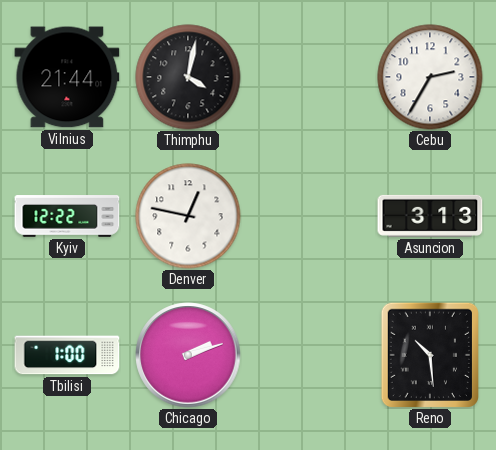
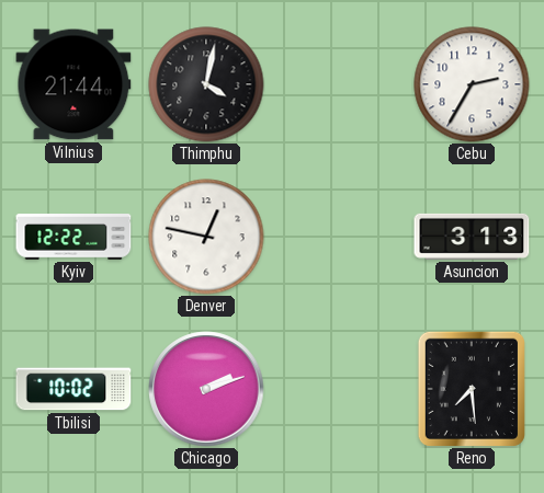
Tbilisi: 1:00 -> 10:02
Reno: 10:29 -> 7:29
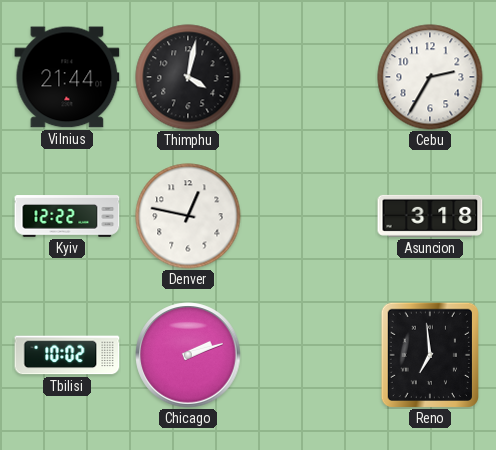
Asuncion: 3:13 -> 3:18
Reno: 7:29 -> 6:59
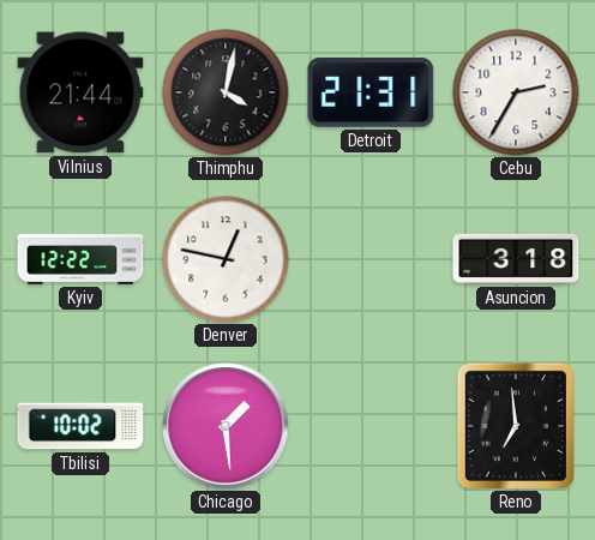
Detroit: none -> 21:31
Chicago: 2:12 -> 1:29
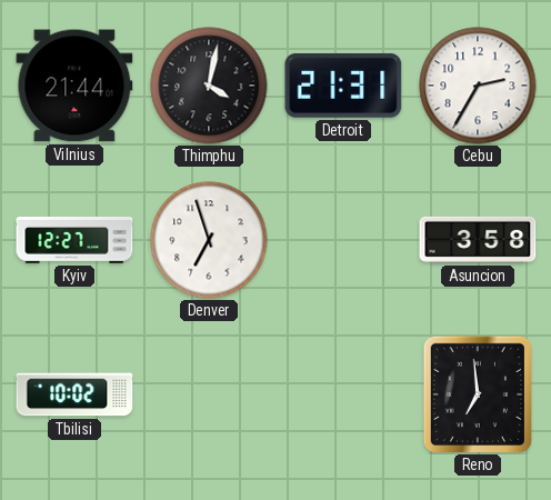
Kyiv: 12:22 -> 12:27
Denver: 12:47 -> 6:57
Asuncion: 3:18 -> 3:58
Chicago: 1:29 -> none
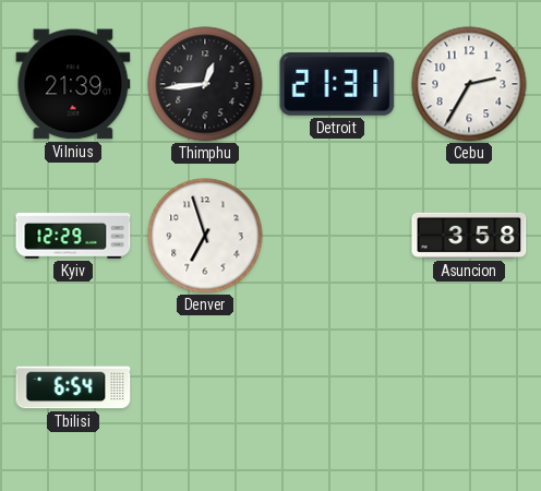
Vilnius: 21:44 -> 21:39
Thimphu: 4:02 -> 12:44
Kyiv: 12:27 -> 12:29
Tbilisi: 10:02 -> 6:54
Reno: 6:59 -> none
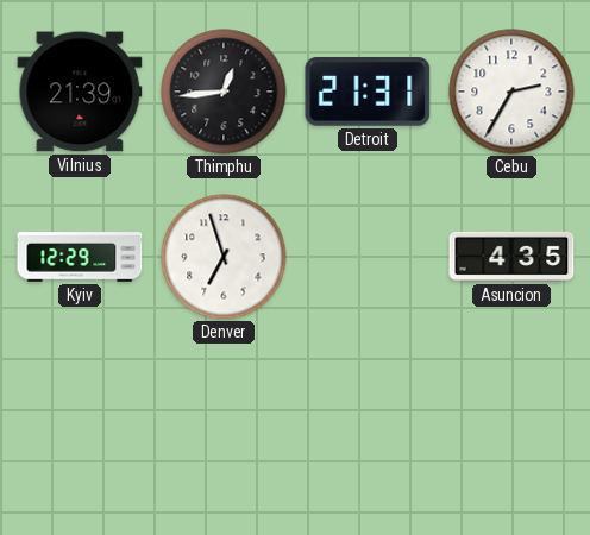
Asuncion: 3:58 -> 4:35
Tbilisi: 6:54 -> none
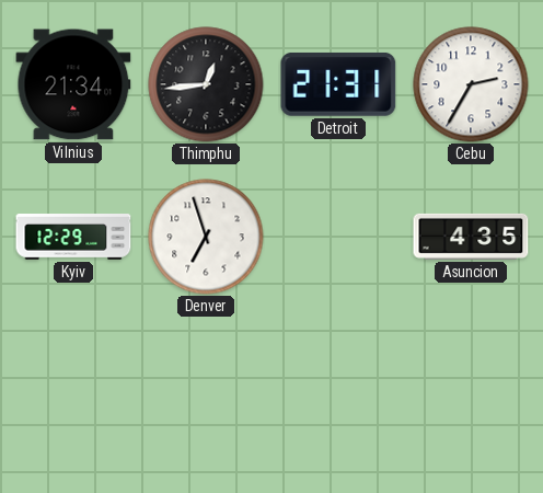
Vilnius: 21:39 -> 21:34
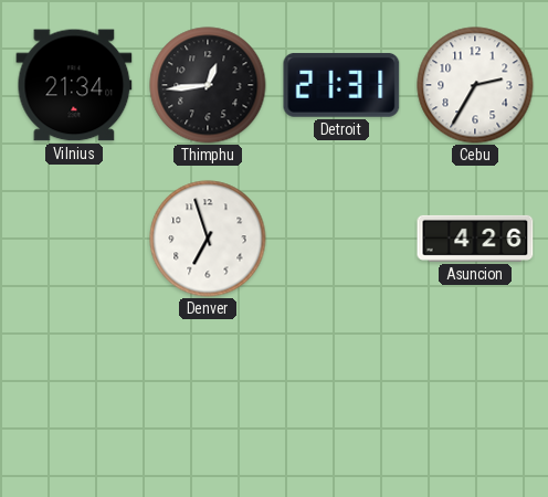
Kyiv: 12:29 -> none
Asuncion: 4:35 -> 4:26
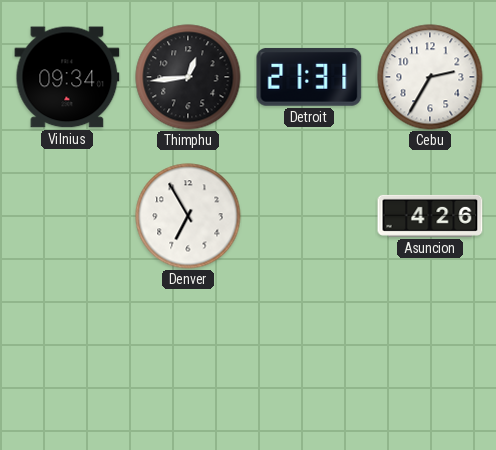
Vilnius: 21:34 -> 09:34
Denver: 6:57 -> 6:55
